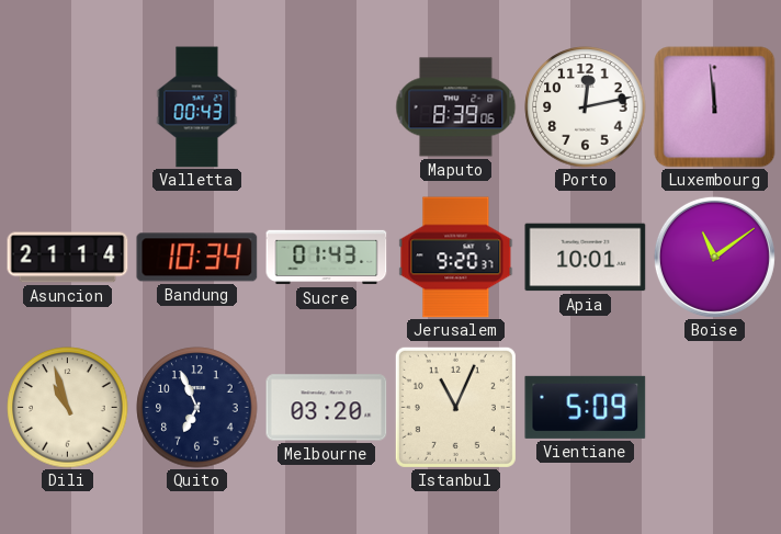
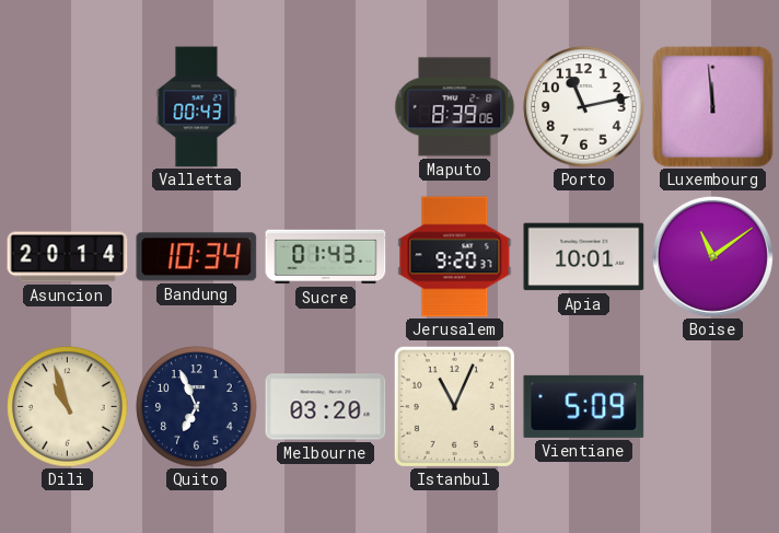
Porto: 12:13 -> 11:13
Asuncion: 21:14 -> 20:14
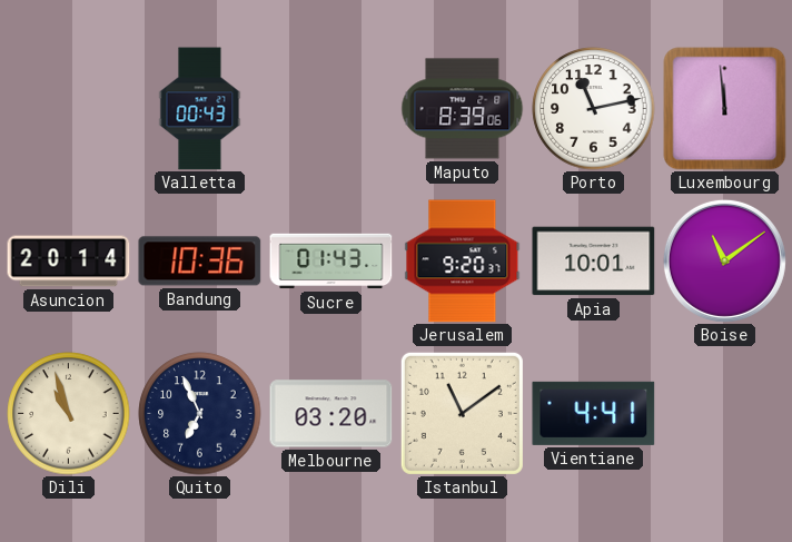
Bandung: 10:34 -> 10:36
Istanbul: 11:04 -> 11:09
Vientiane: 5:09 -> 4:41
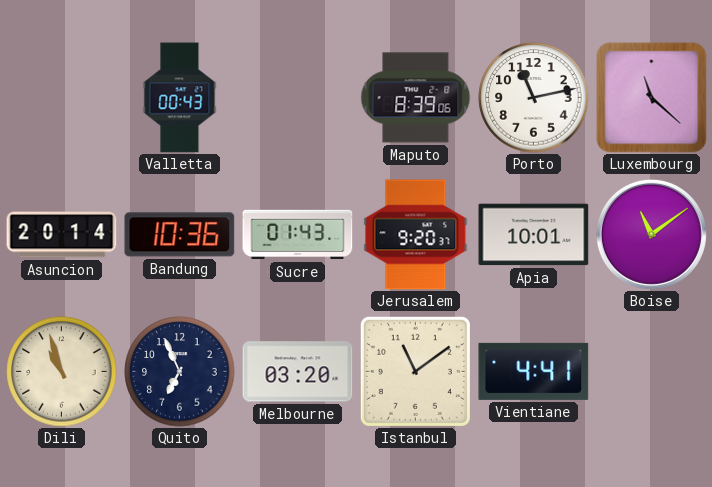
Luxembourg: 11:59 -> 11:22
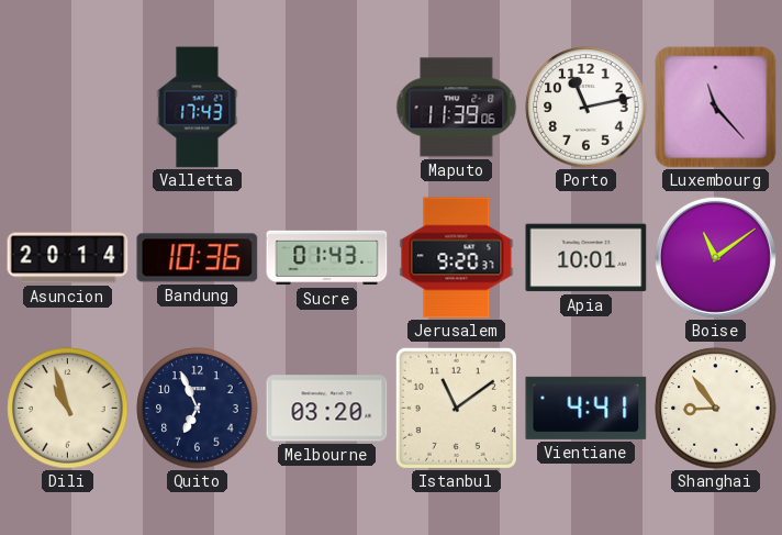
Valletta: 00:43 -> 17:43
Maputo: 8:39 -> 11:39
Luxembourg: 11:22 -> 11:23
Shanghai: none -> 8:54
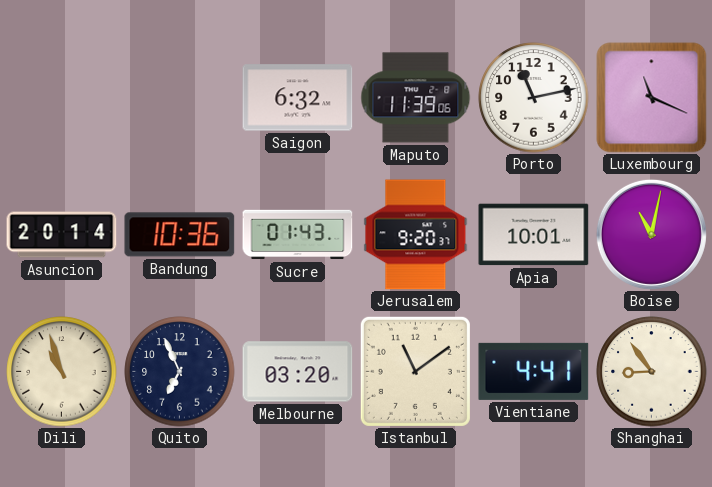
Valletta: 17:43 -> none
Saigon: none -> 6:32
Luxembourg: 11:23 -> 11:19
Boise: 11:09 -> 11:02
